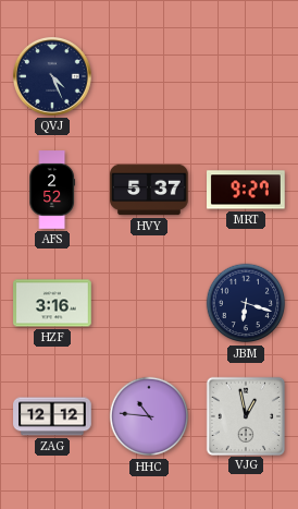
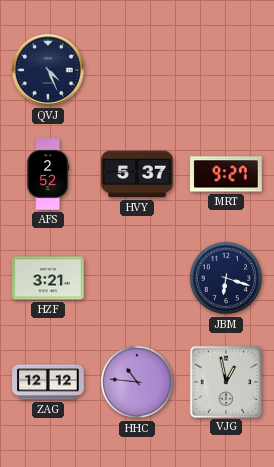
HZF: 3:16 -> 3:21
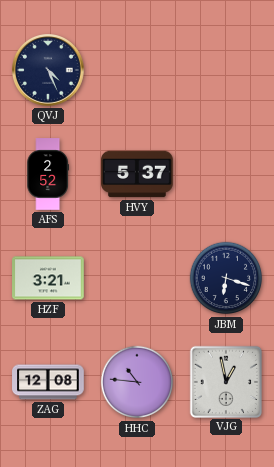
MRT: 9:27 -> none
ZAG: 12:12 -> 12:08
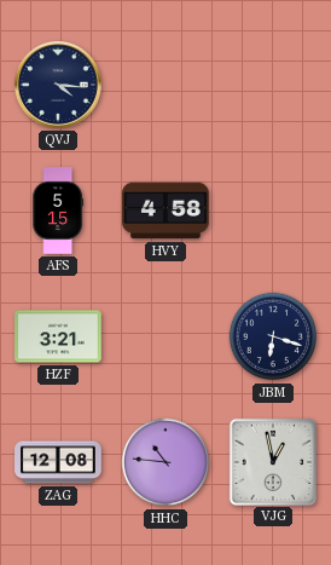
QVJ: 4:26 -> 4:16
AFS: 2:52 -> 5:15
HVY: 5:37 -> 4:58
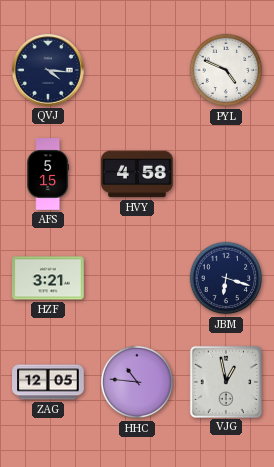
PYL: none -> 4:49
ZAG: 12:08 -> 12:05
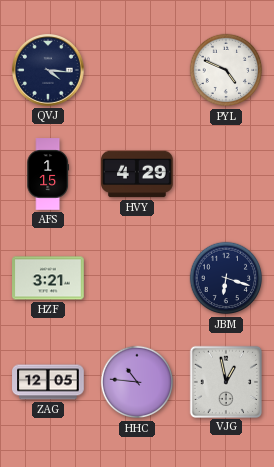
AFS: 5:15 -> 1:15
HVY: 4:58 -> 4:29
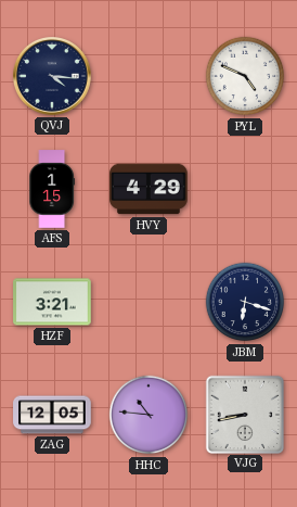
VJG: 12:58 -> 8:43
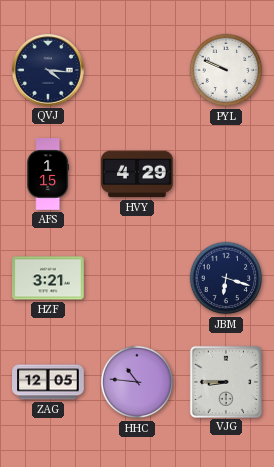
PYL: 4:49 -> 9:49
VJG: 8:43 -> 8:45
